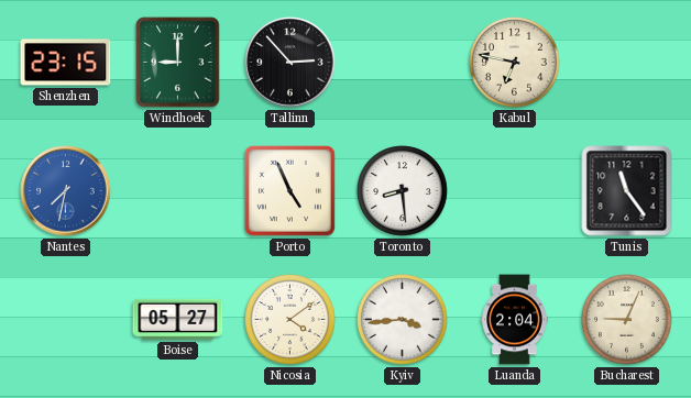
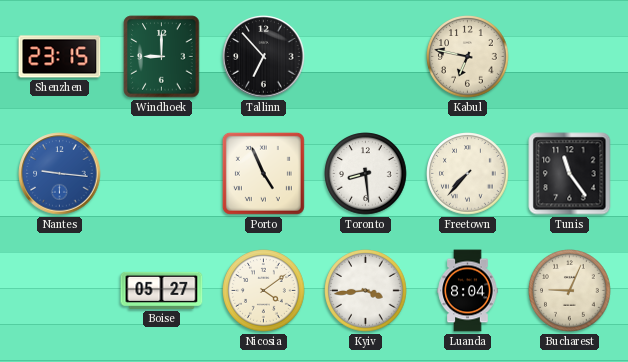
Tallinn: 2:53 -> 6:53
Nantes: 7:32 -> 9:16
Freetown: none -> 7:37
Luanda: 2:04 -> 8:04
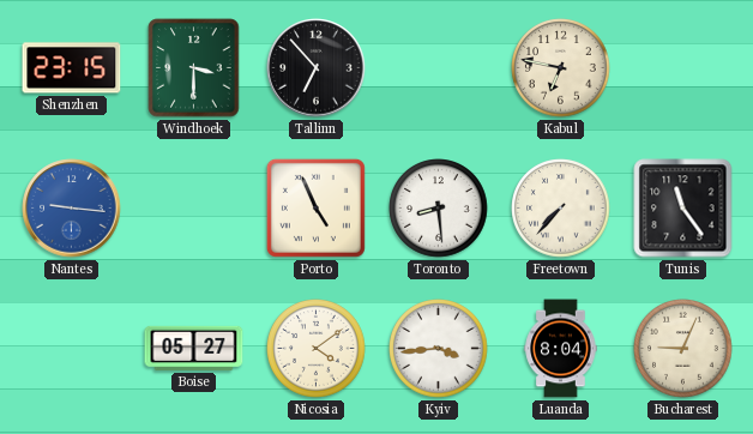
Windhoek: 9:00 -> 3:30
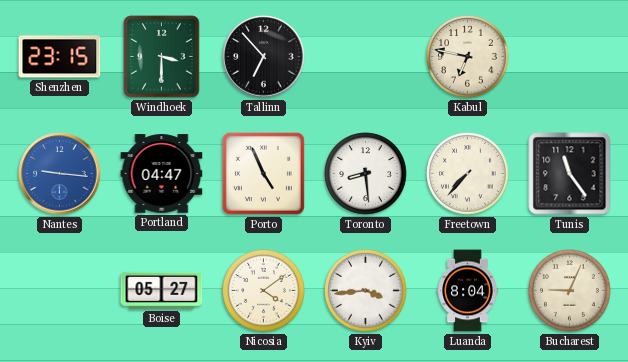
Portland: none -> 04:47
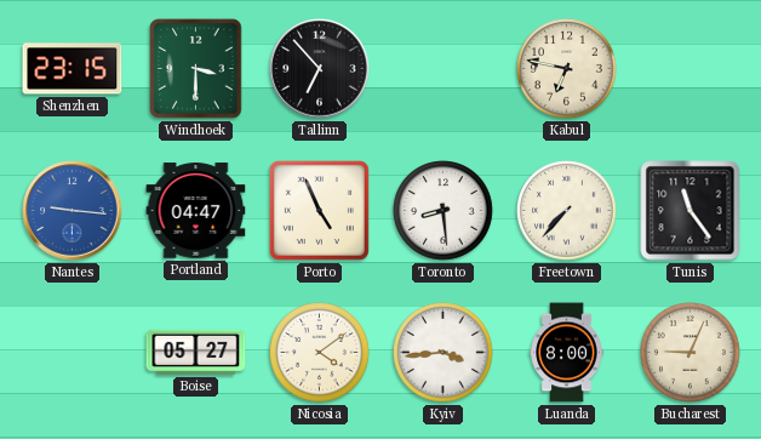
Luanda: 8:04 -> 8:00
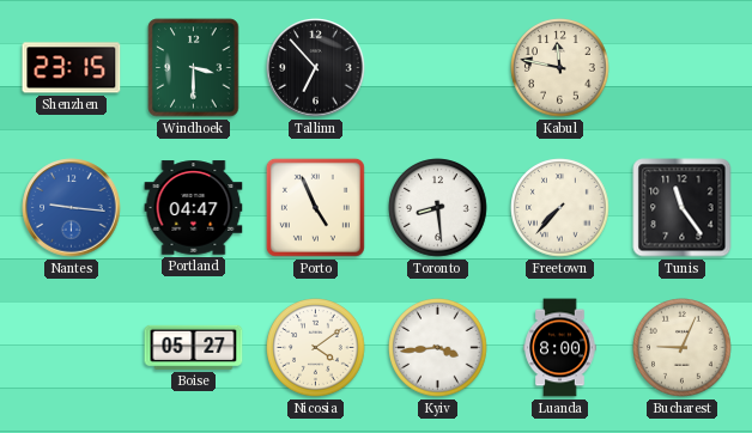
Kabul: 6:47 -> 11:47
